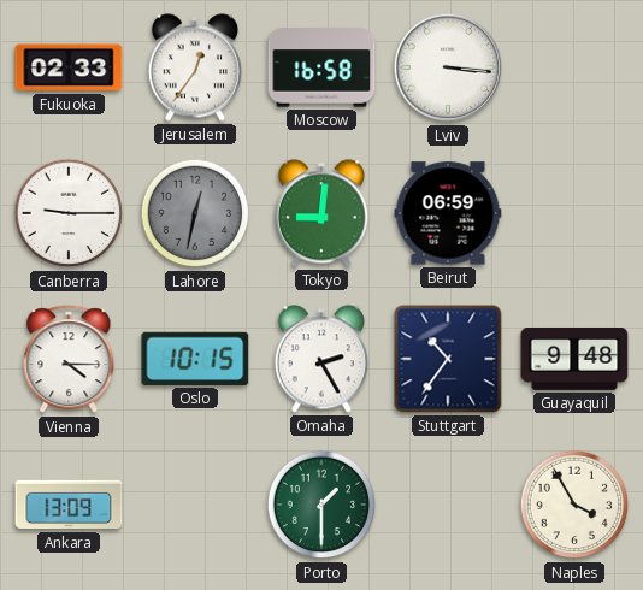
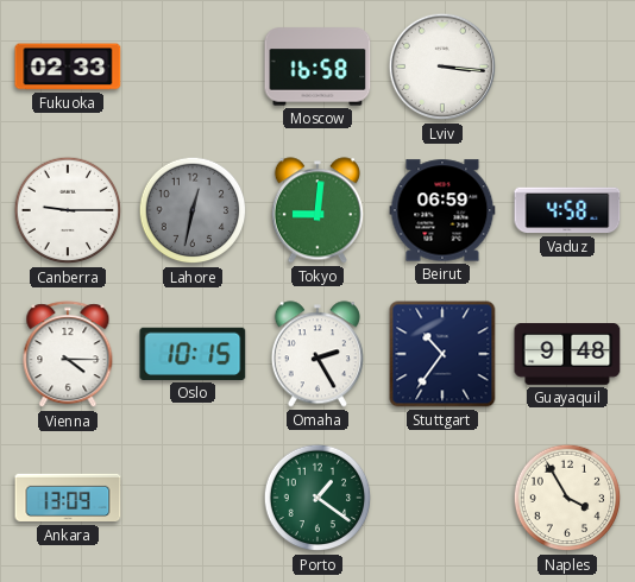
Jerusalem: 12:36 -> none
Vaduz: none -> 4:58
Porto: 1:30 -> 1:21
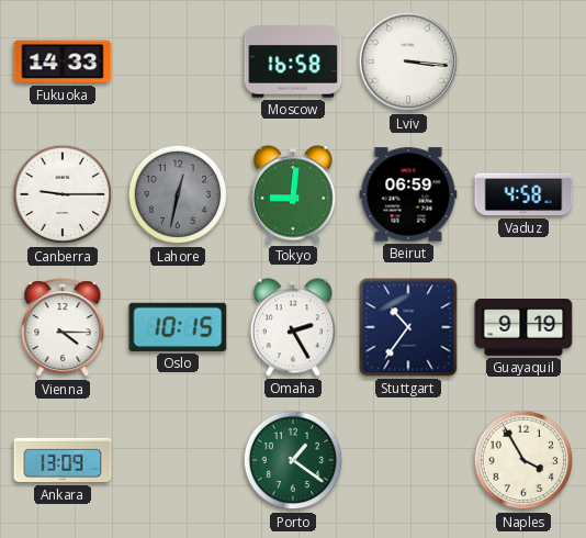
Fukuoka: 02:33 -> 14:33
Guayaquil: 9:48 -> 9:19
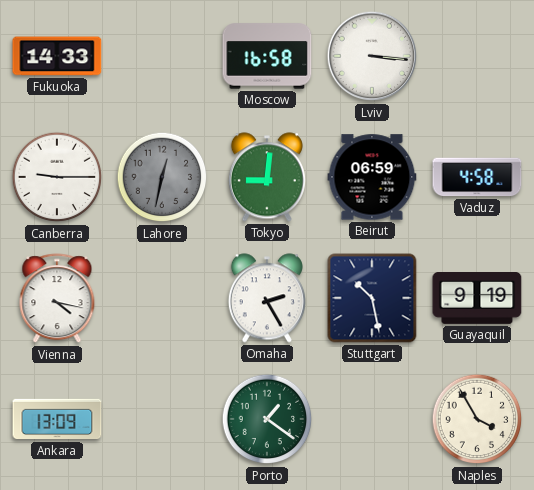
Vienna: 4:15 -> 4:17
Oslo: 10:15 -> none
Stuttgart: 10:36 -> 10:28
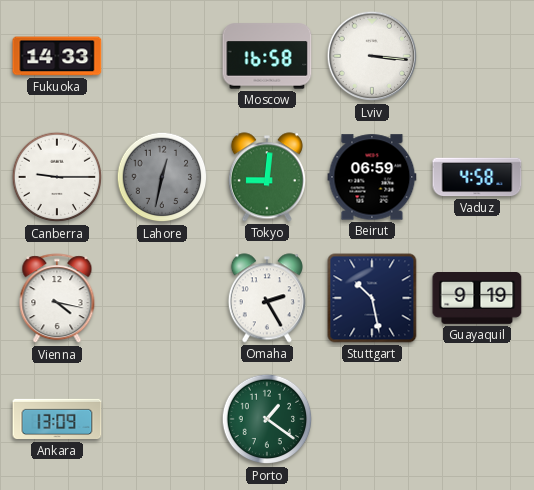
Naples: 3:55 -> none
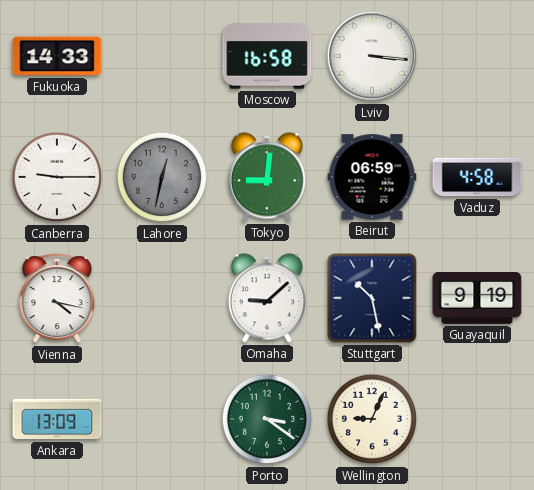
Omaha: 2:25 -> 9:08
Porto: 1:21 -> 3:21
Wellington: none -> 9:04
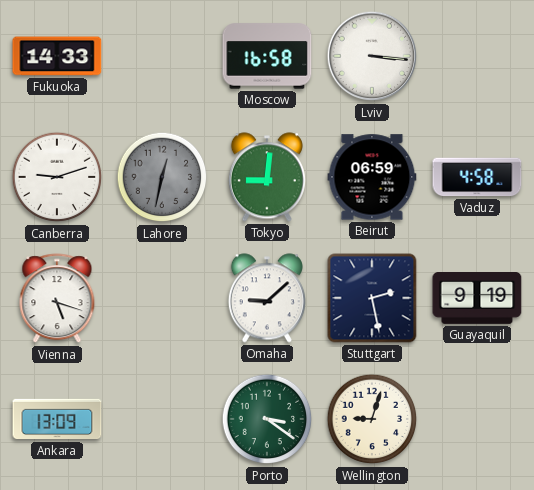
Canberra: 9:15 -> 9:12
Vienna: 4:17 -> 5:18
Stuttgart: 10:28 -> 2:28
Wellington: 9:04 -> 9:03
